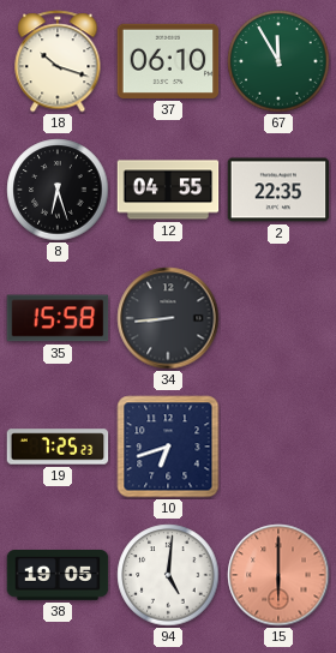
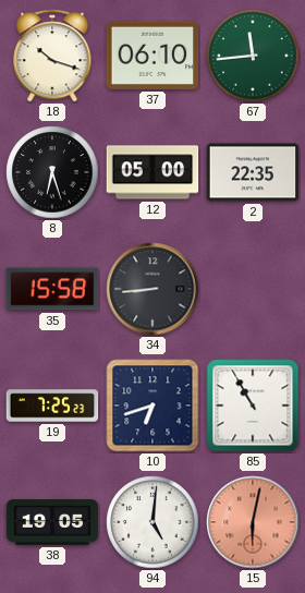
67: 11:55 -> 11:44
12: 04:55 -> 05:00
85: none -> 10:55
15: 6:00 -> 6:02
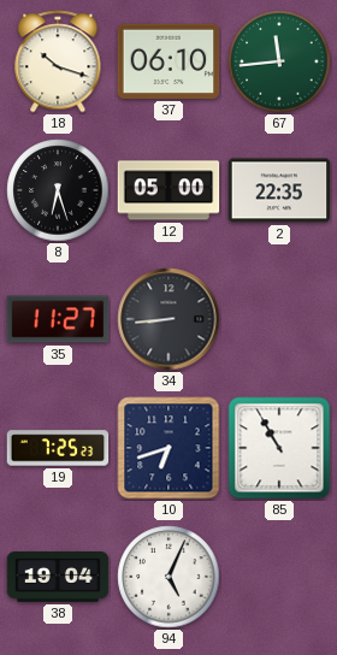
35: 15:58 -> 11:27
38: 19:05 -> 19:04
94: 5:01 -> 5:04
15: 6:02 -> none
